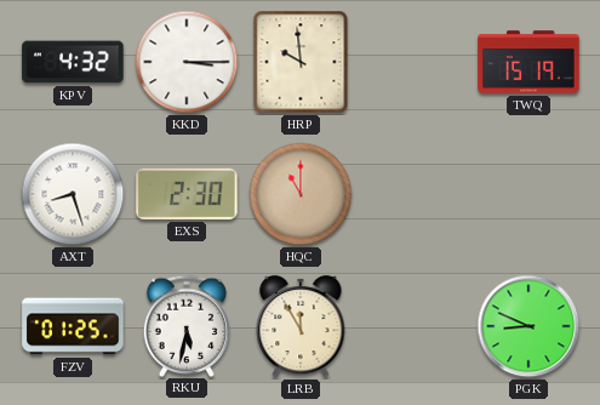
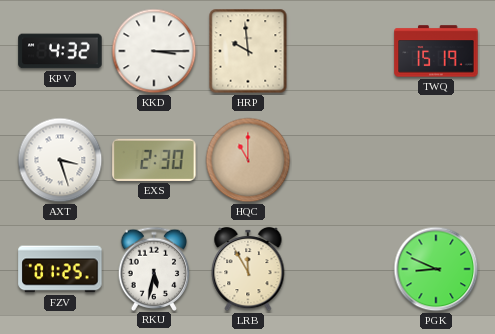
AXT: 8:27 -> 3:27
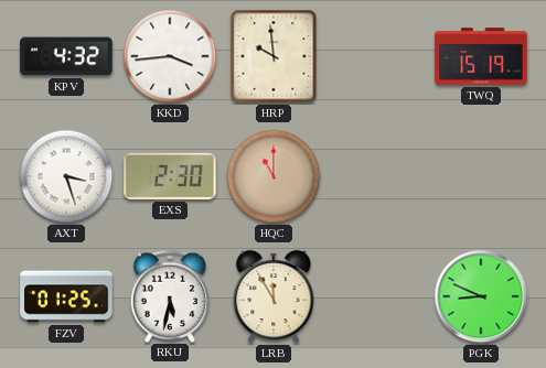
KKD: 3:15 -> 3:44
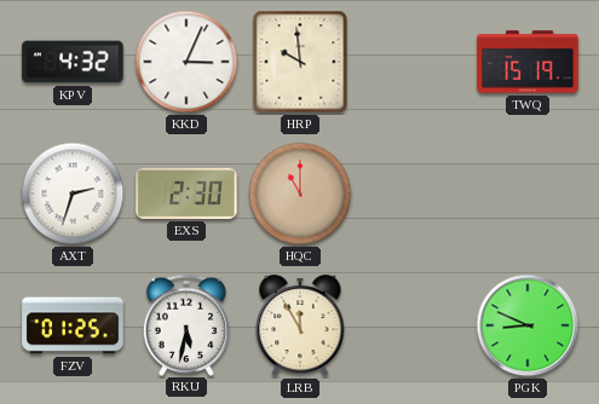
KKD: 3:44 -> 3:04
AXT: 3:27 -> 2:33
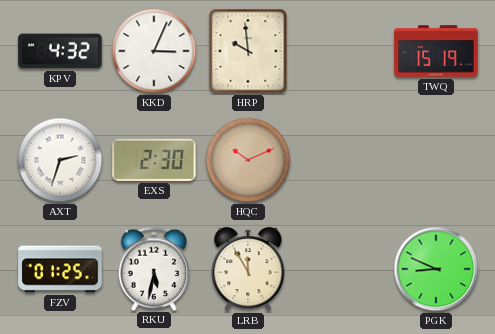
HQC: 11:00 -> 10:11
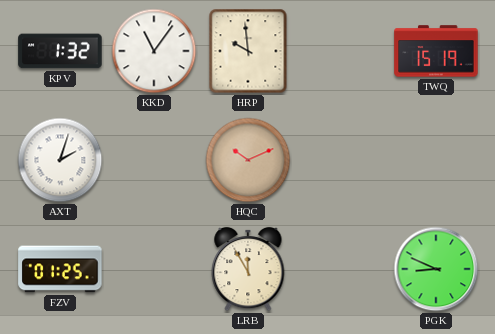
KPV: 4:32 -> 1:32
KKD: 3:04 -> 11:06
AXT: 2:33 -> 2:03
EXS: 2:30 -> none
RKU: 5:32 -> none
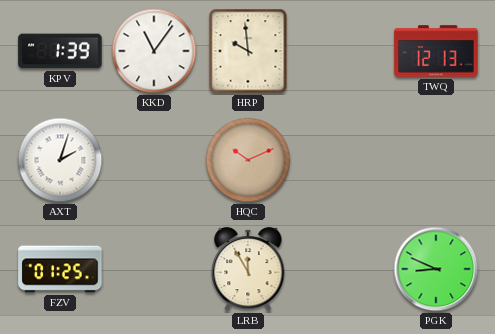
KPV: 1:32 -> 1:39
TWQ: 15:19 -> 12:13
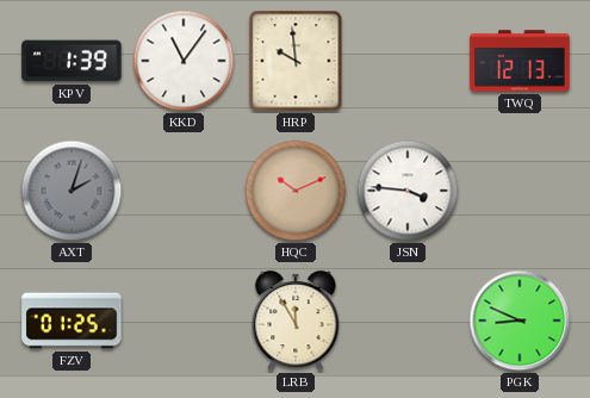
AXT dial: white -> grey
JSN: none -> 3:46
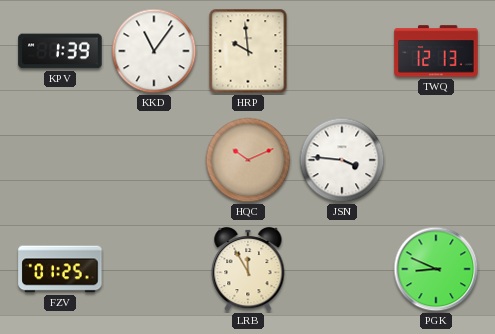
AXT: 2:03 -> none
